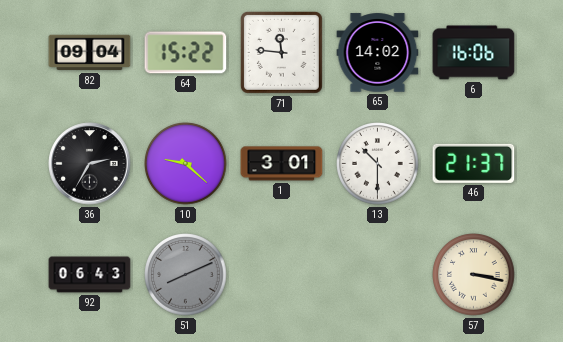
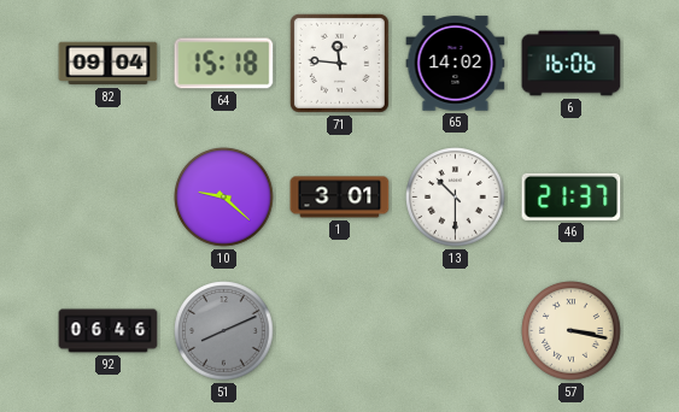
64: 15:22 -> 15:18
36: 2:35 -> none
92: 06:43 -> 06:46
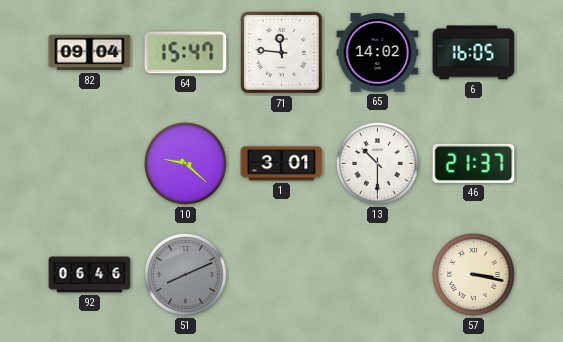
64: 15:18 -> 15:47
6: 16:06 -> 16:05
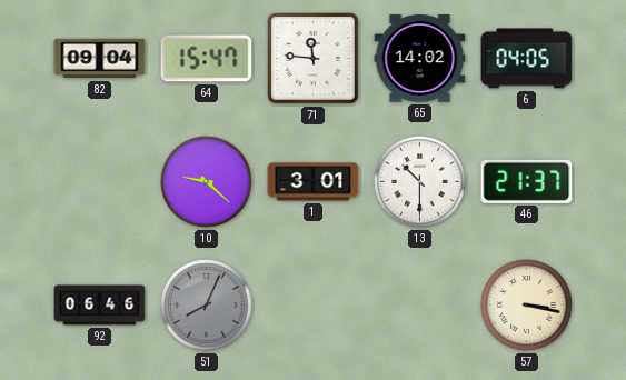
6: 16:05 -> 04:05
51: 8:11 -> 8:04
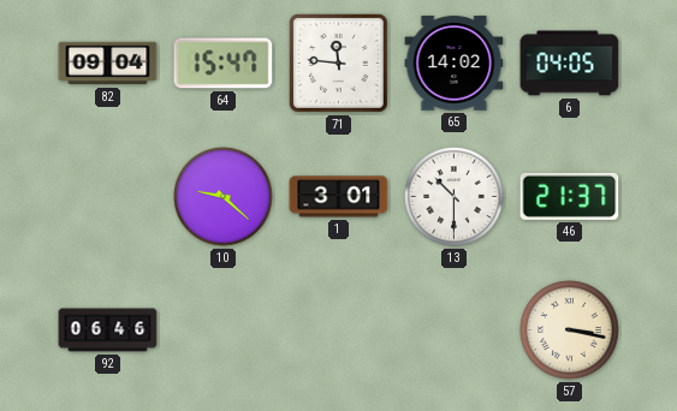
51: 8:04 -> none
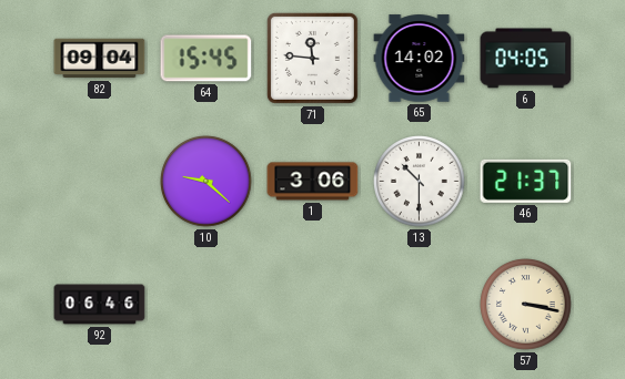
64: 15:47 -> 15:45
1: 3:01 -> 3:06
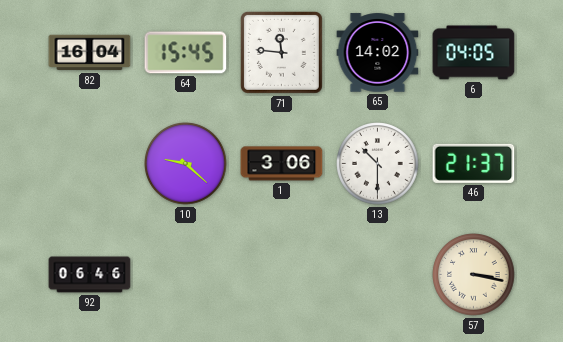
82: 09:04 -> 16:04
